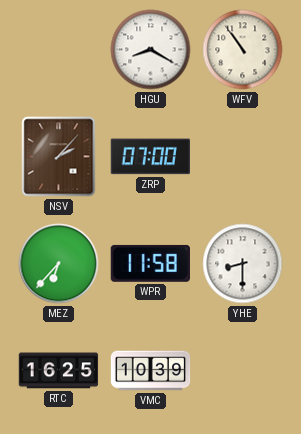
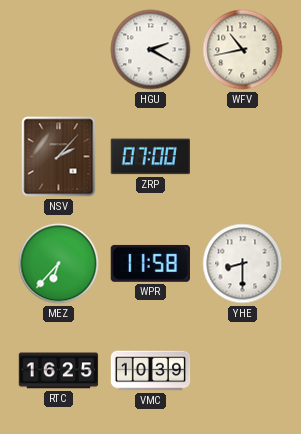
HGU: 8:20 -> 2:20
WFV: 10:54 -> 10:43
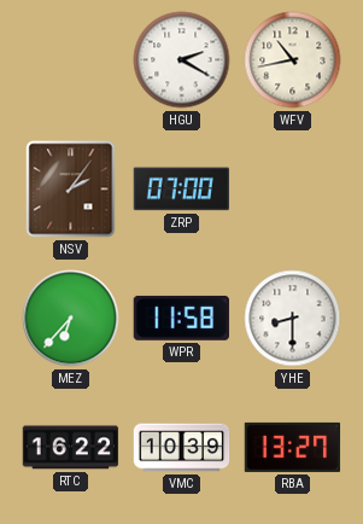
NSV: 2:07 -> 2:06
RTC: 16:25 -> 16:22
RBA: none -> 13:27
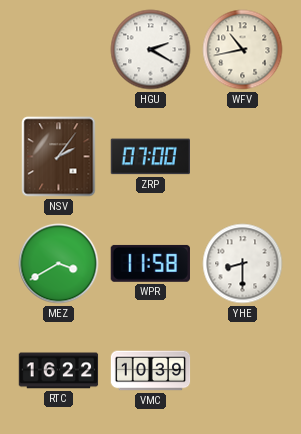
MEZ: 6:37 -> 3:40
RBA: 13:27 -> none
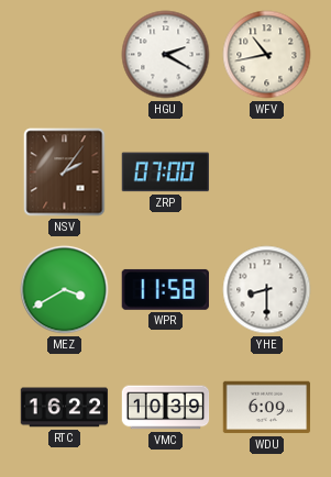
WDU: none -> 6:09
